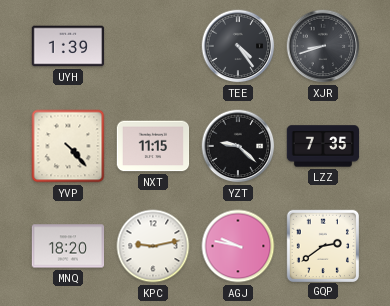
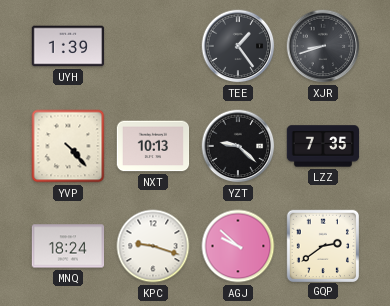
TEE: 4:24 -> 1:24
NXT: 11:15 -> 10:13
MNQ: 18:20 -> 18:24
KPC: 9:13 -> 9:18
AGJ: 9:47 -> 9:52
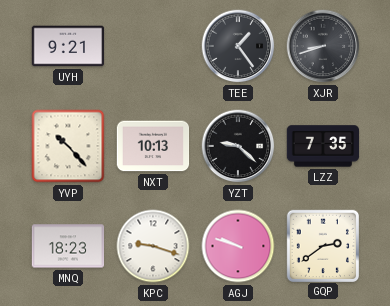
UYH: 1:39 -> 9:21
YVP: 4:23 -> 10:23
MNQ: 18:24 -> 18:23
AGJ: 9:52 -> 9:48
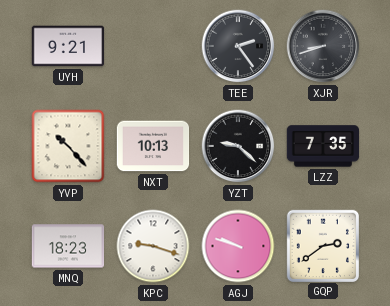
TEE: 1:24 -> 2:24
